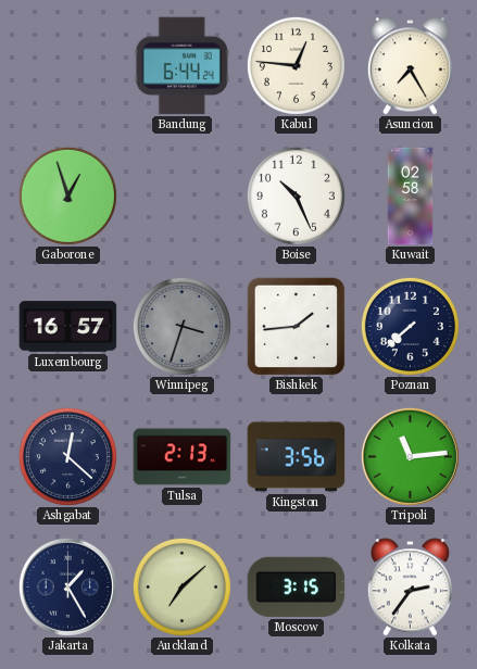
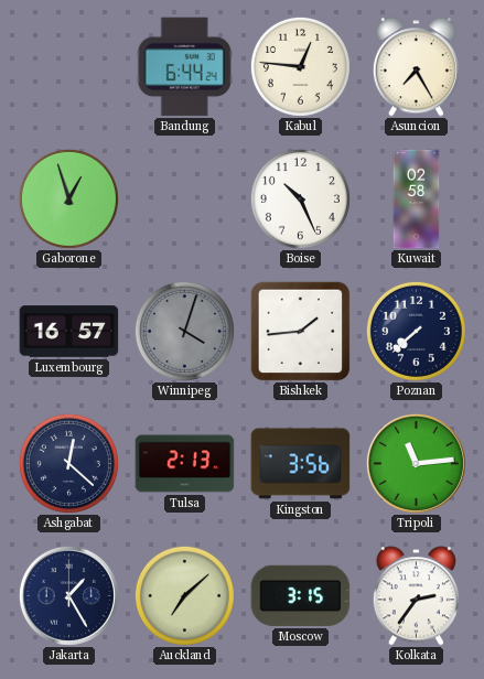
Winnipeg: 3:33 -> 4:03
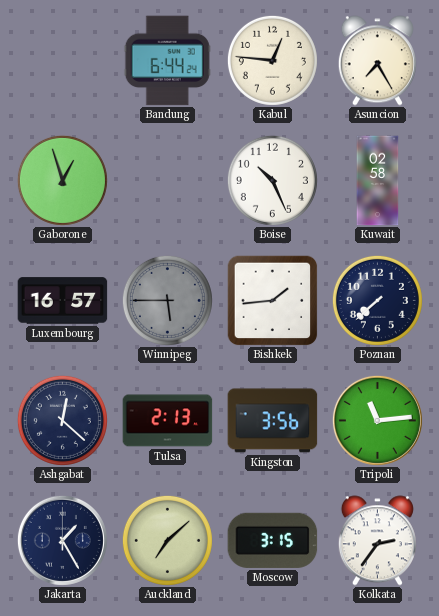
Winnipeg: 4:03 -> 5:45
